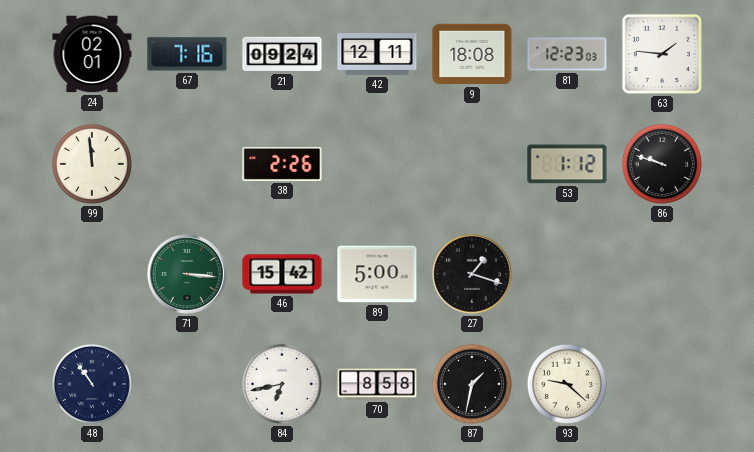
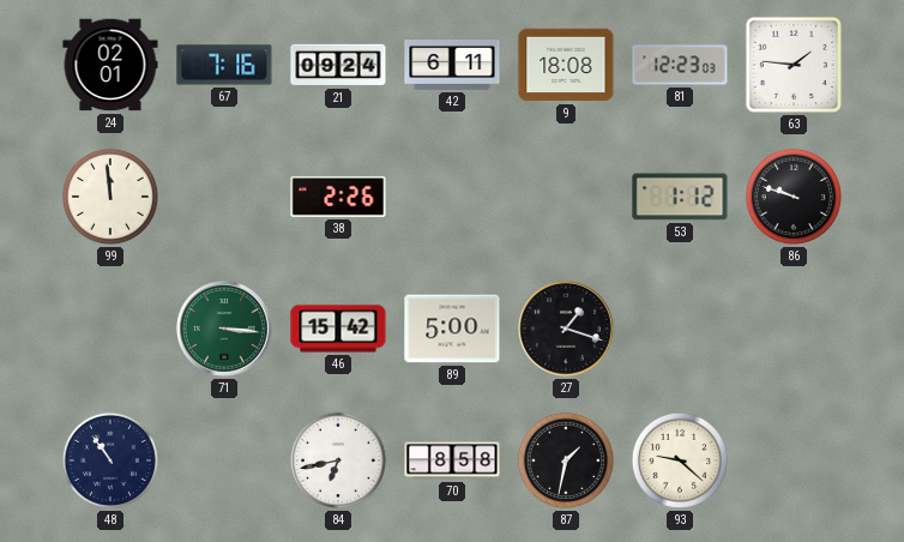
42: 12:11 -> 6:11
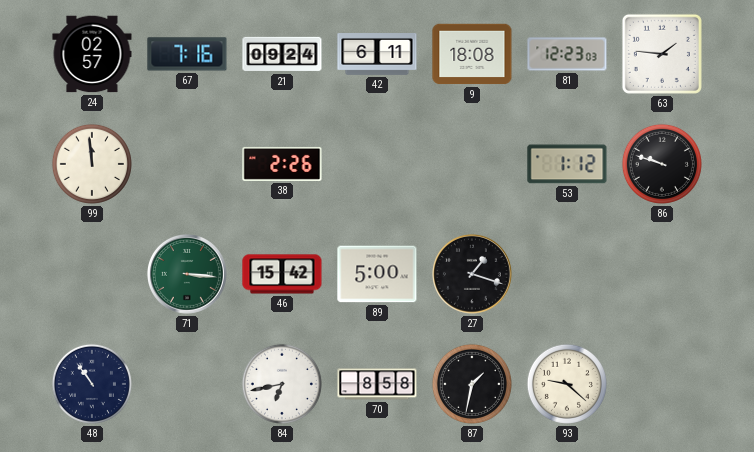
24: 02:01 -> 02:57
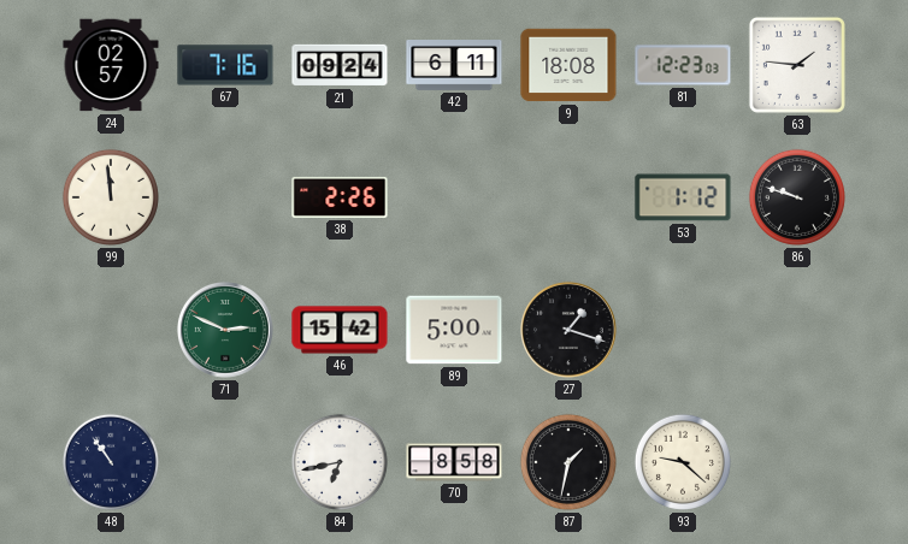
71: 3:16 -> 2:49
